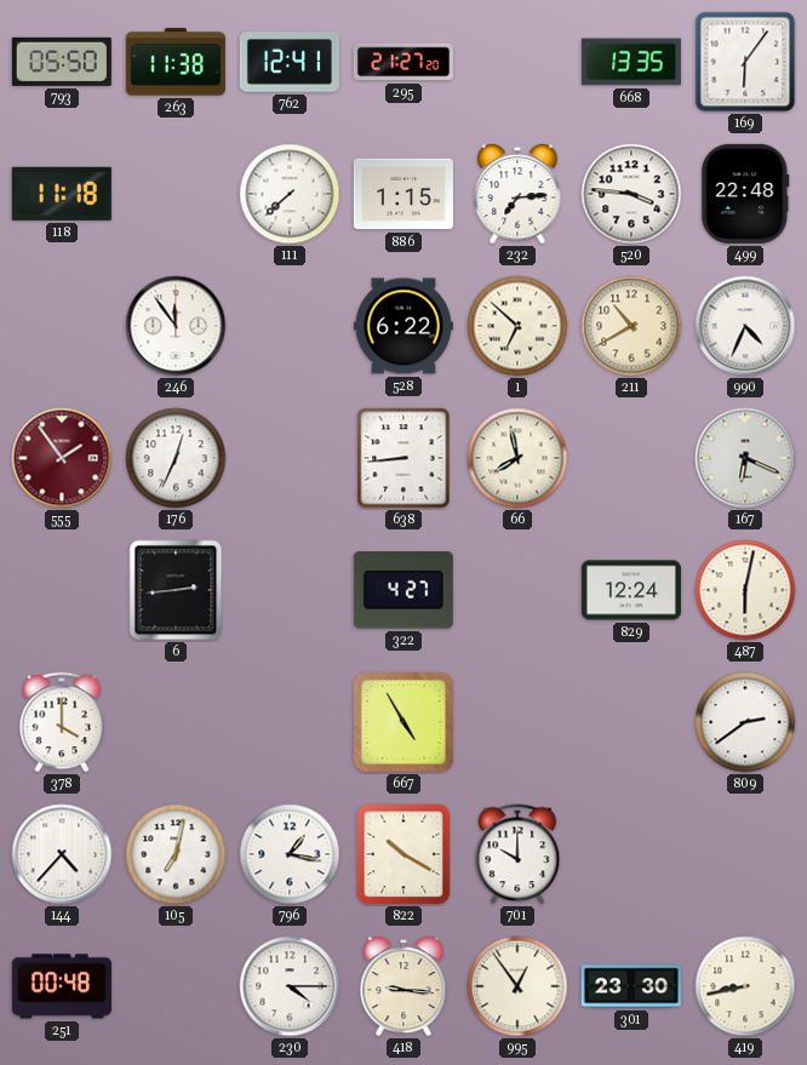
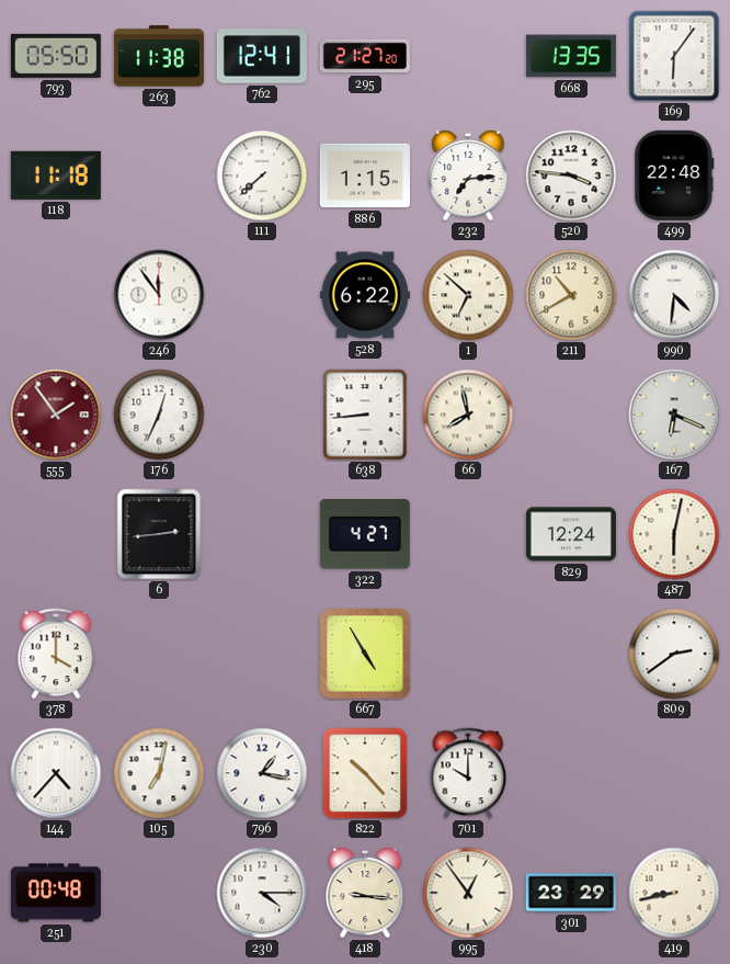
990: 4:34 -> 4:31
822: 10:20 -> 10:23
301: 23:30 -> 23:29
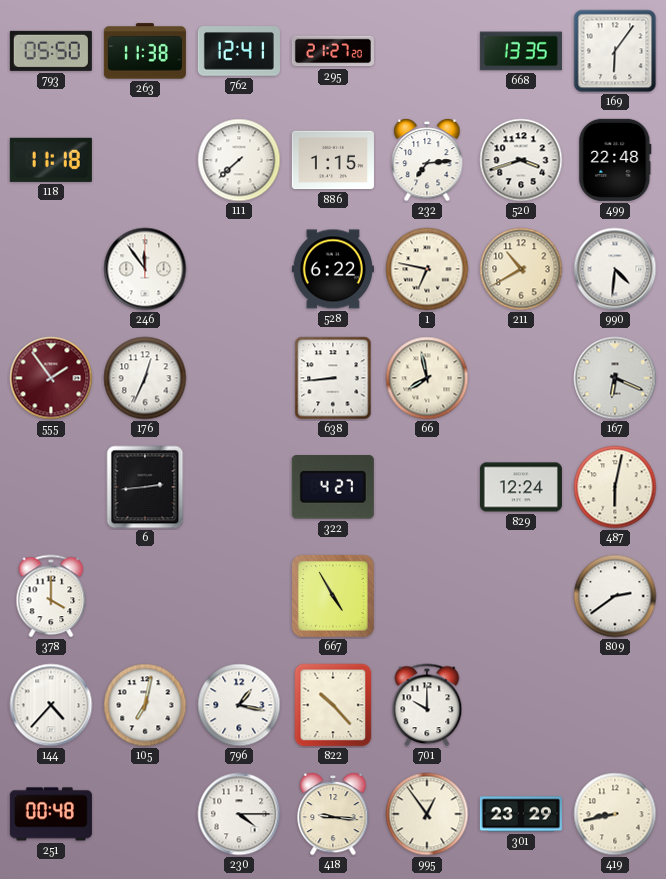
520: 3:46 -> 3:42
1: 6:52 -> 6:47
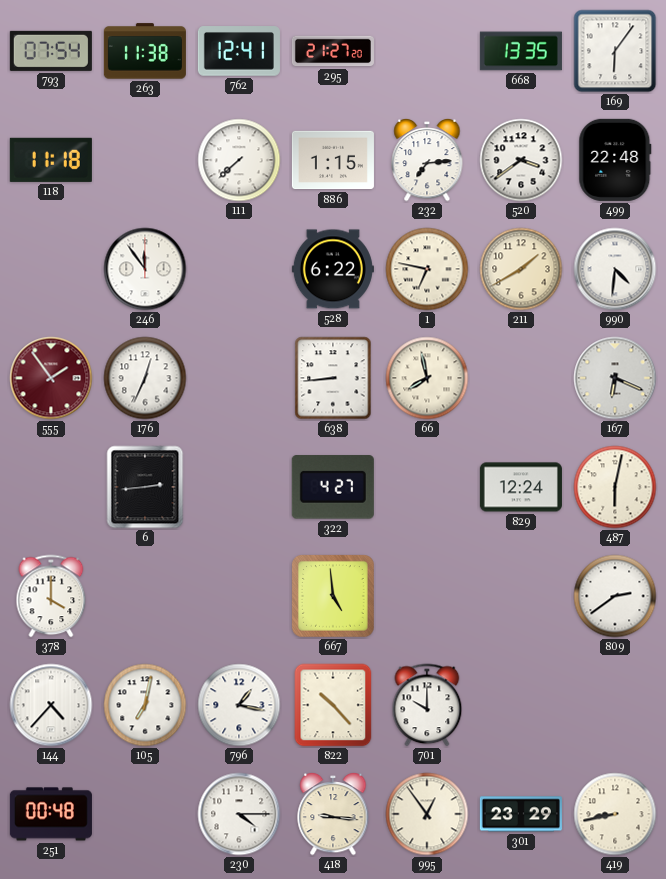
793: 05:50 -> 07:54
520: 3:42 -> 3:39
211: 10:40 -> 1:40
667: 4:55 -> 4:59
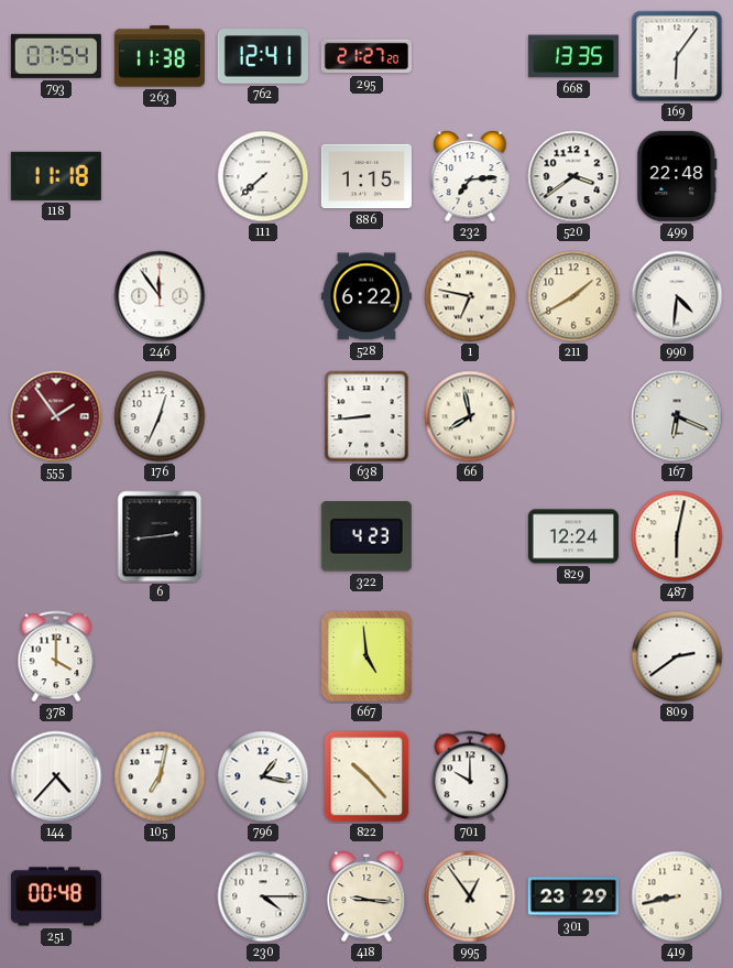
322: 4:27 -> 4:23
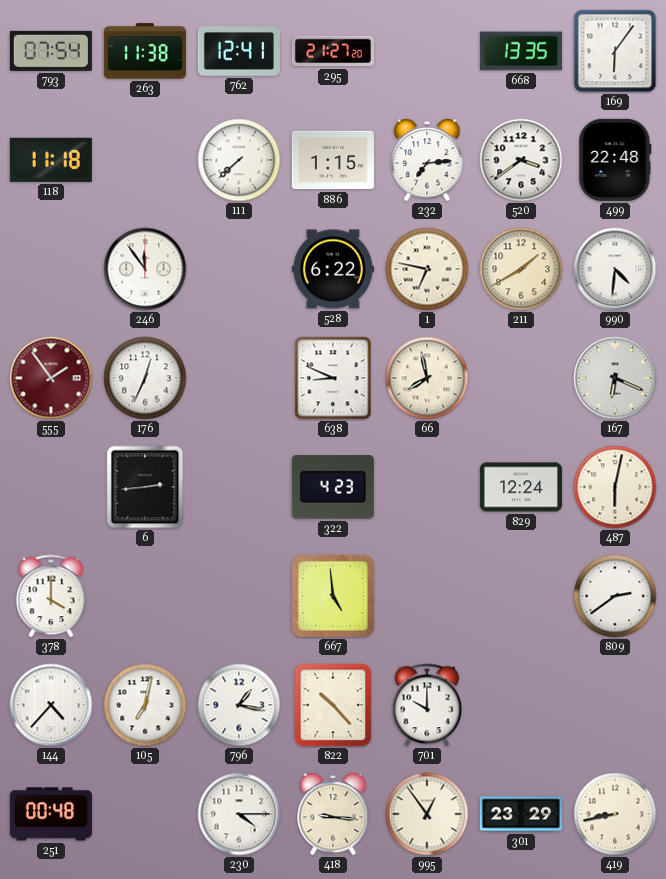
638: 8:44 -> 8:49
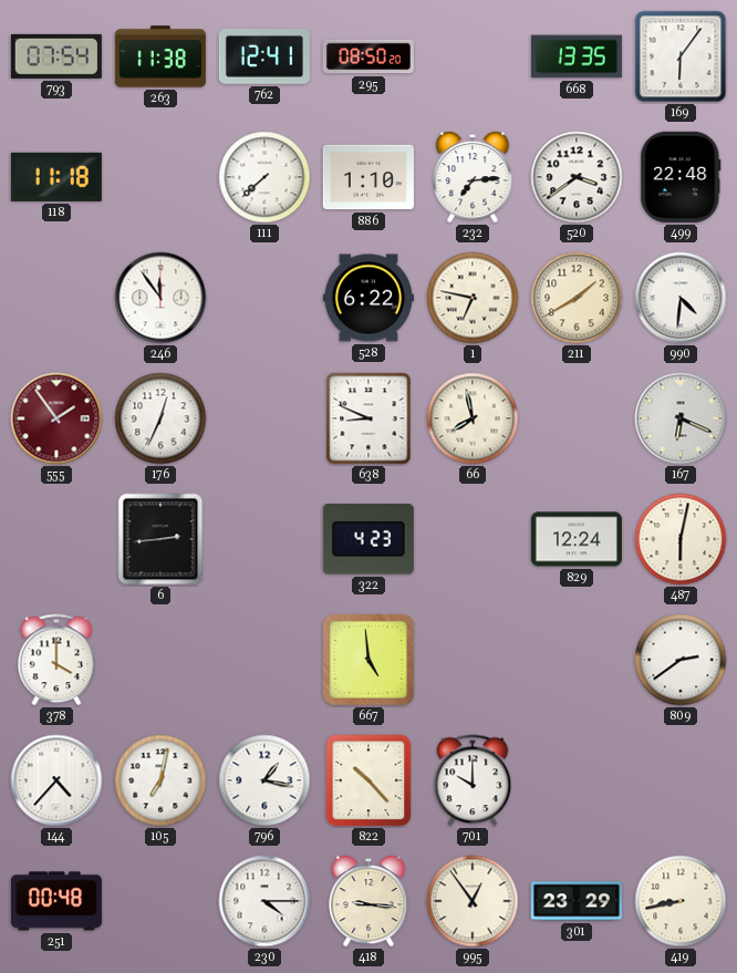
295: 21:27 -> 08:50
886: 1:15 -> 1:10
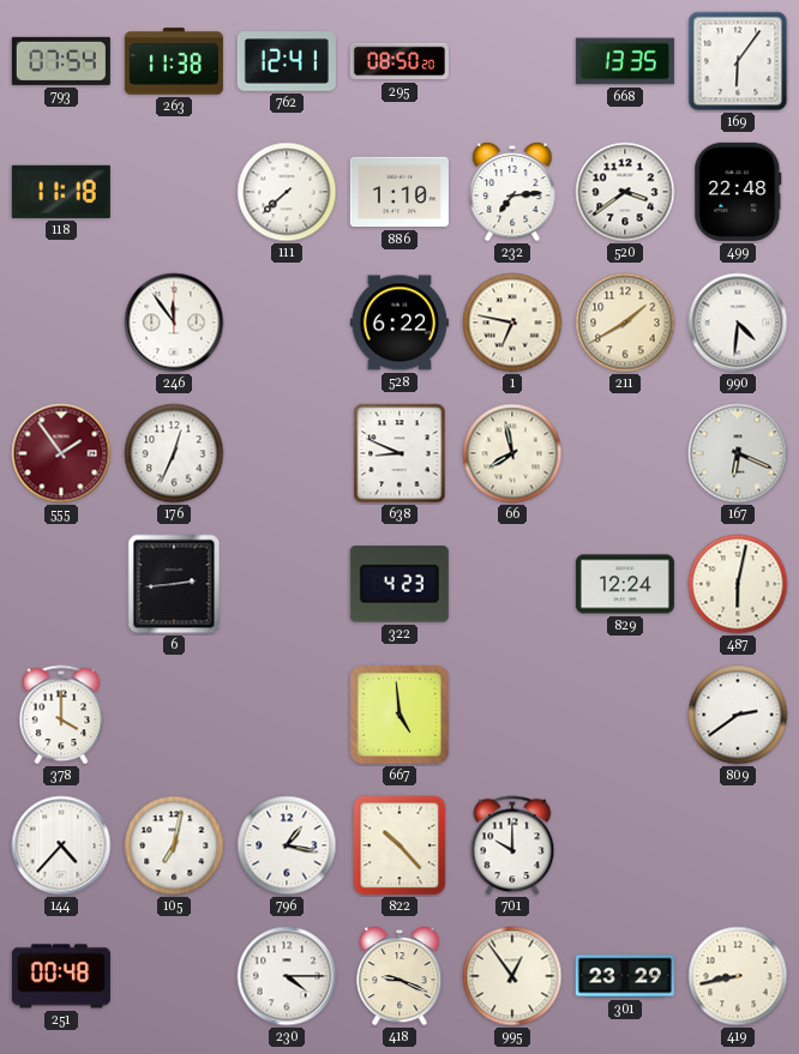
418: 9:16 -> 9:19
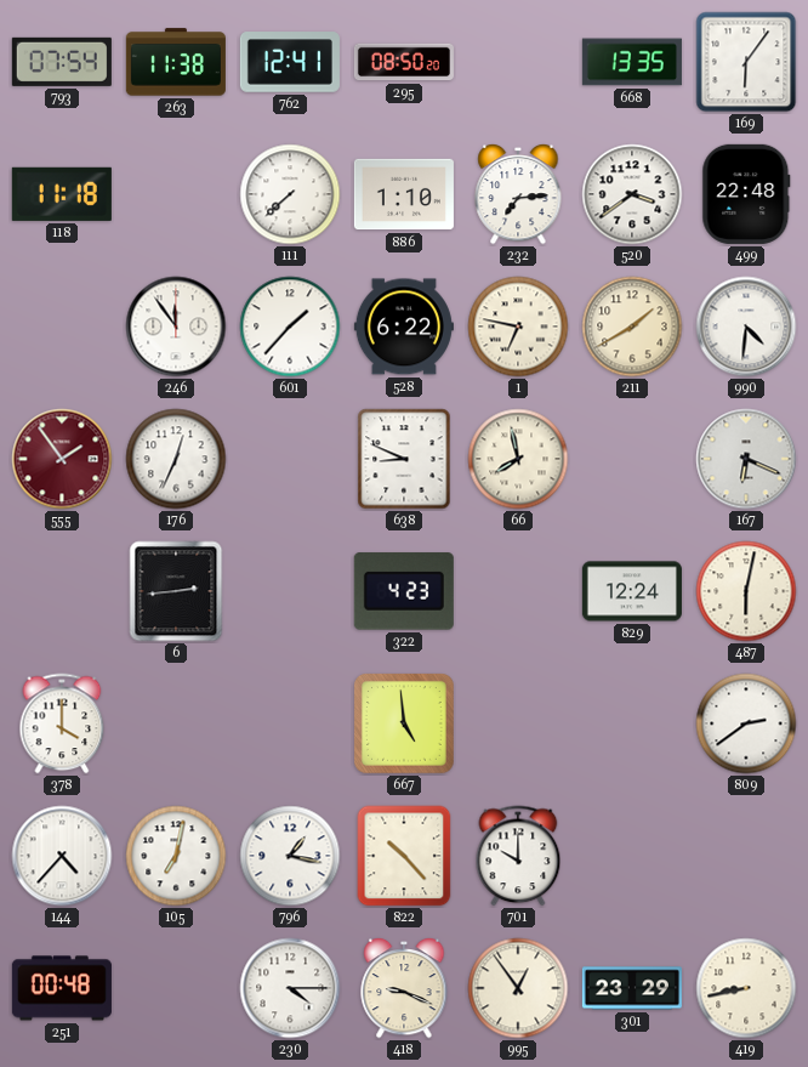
601: none -> 1:37
